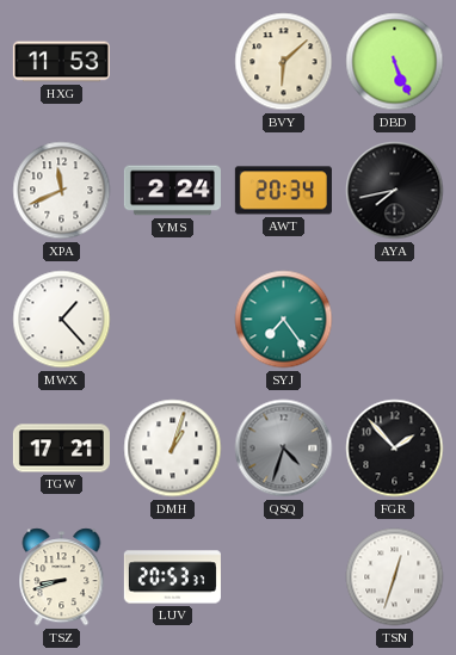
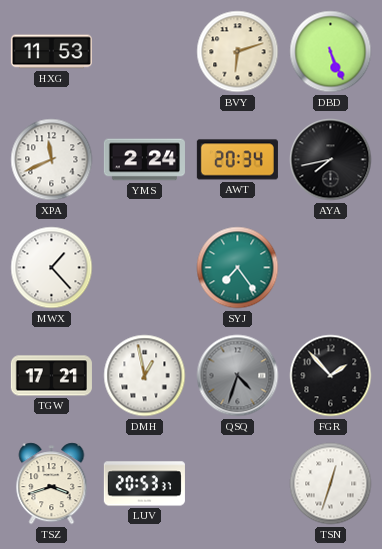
BVY: 6:08 -> 6:12
DMH: 1:03 -> 12:58
TSZ: 8:42 -> 3:42
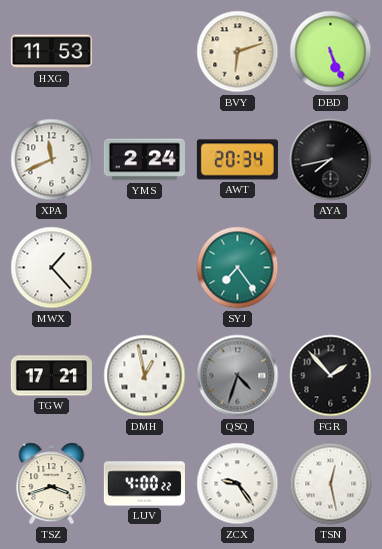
LUV: 20:53 -> 4:00
ZCX: none -> 9:24
TSN: 12:33 -> 12:28
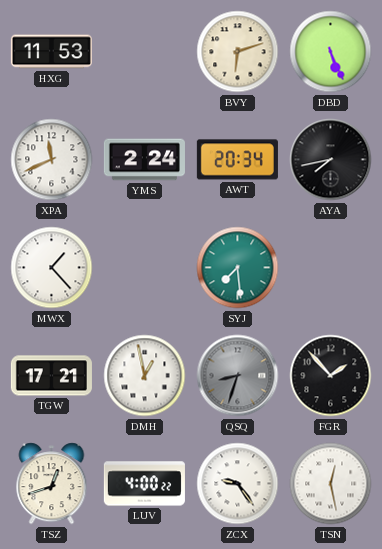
SYJ: 7:24 -> 7:29
QSQ: 4:33 -> 8:33
TSZ: 3:42 -> 12:42
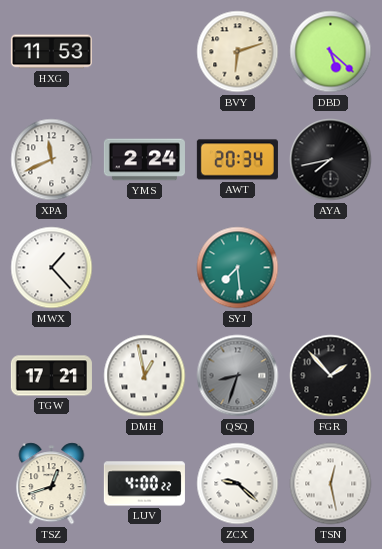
DBD: 5:26 -> 5:22
ZCX: 9:24 -> 9:22
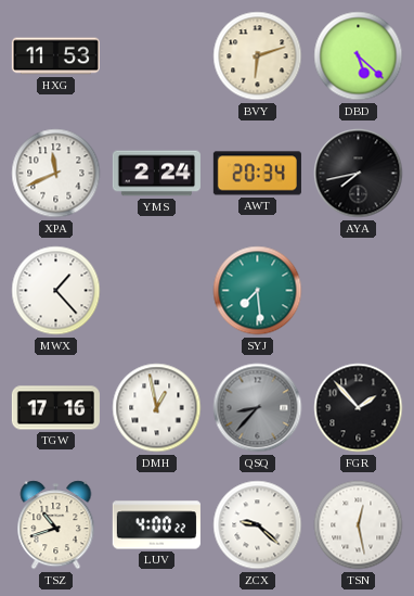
TGW: 17:21 -> 17:16
QSQ: 8:33 -> 8:37
TSZ: 12:42 -> 10:42
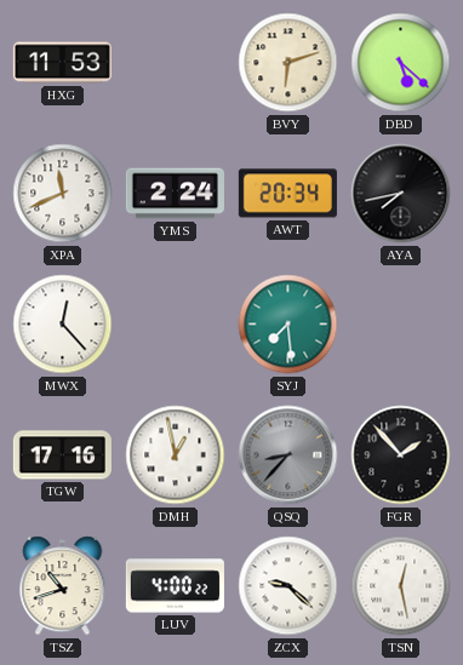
MWX: 1:23 -> 12:23
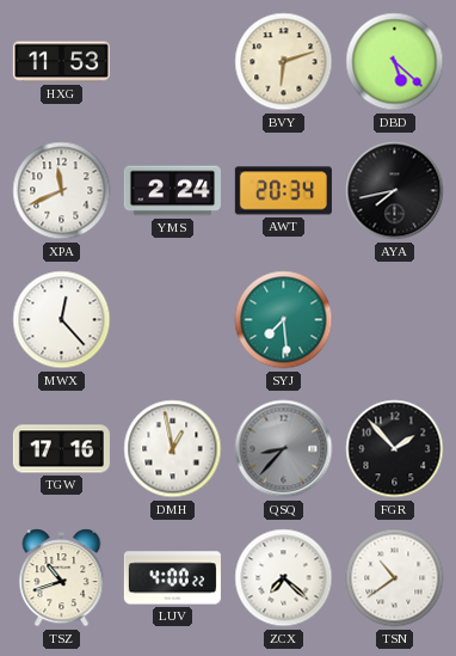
ZCX: 9:22 -> 7:22
TSN: 12:28 -> 10:39
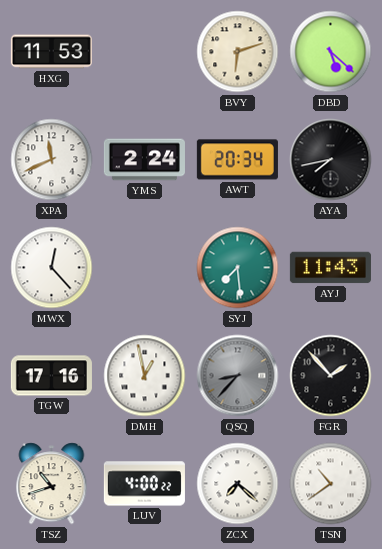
AYJ: none -> 11:43
